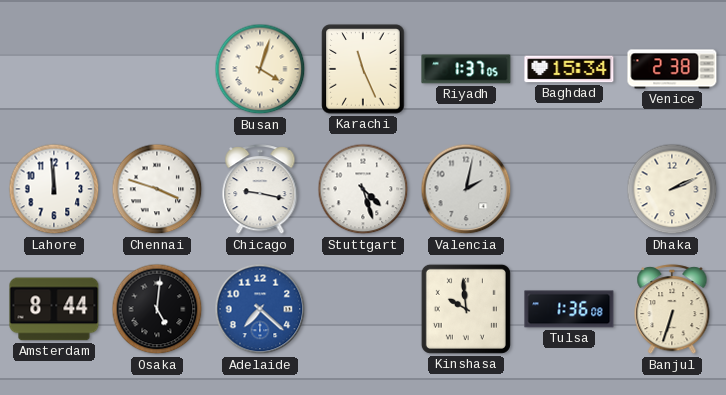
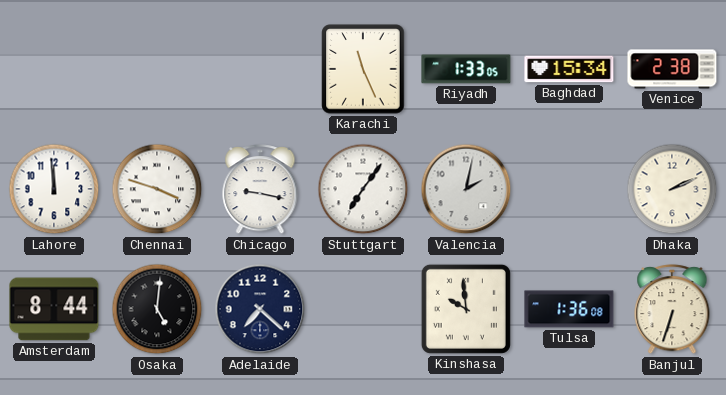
Busan: 4:03 -> none
Riyadh: 1:37 -> 1:33
Stuttgart: 4:27 -> 7:06
Adelaide dial: blue -> navy
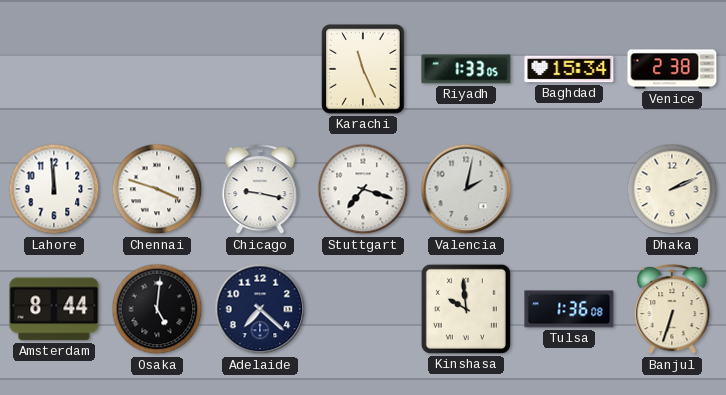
Stuttgart: 7:06 -> 7:18
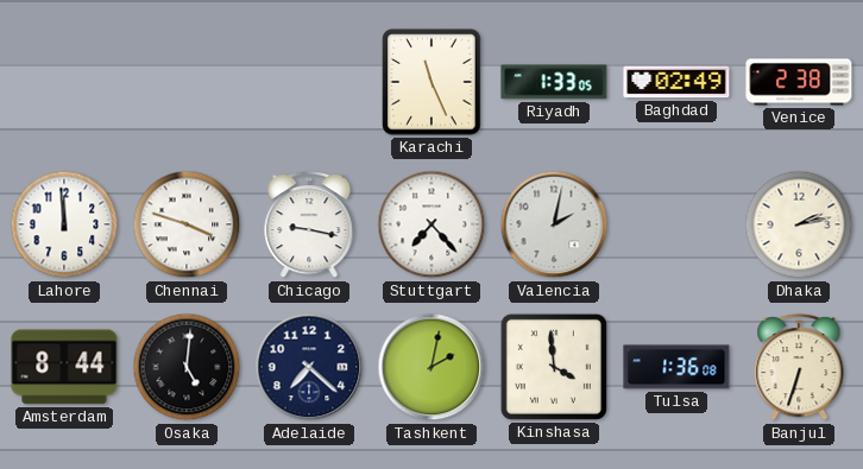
Baghdad: 15:34 -> 02:49
Stuttgart: 7:18 -> 7:23
Dhaka: 2:11 -> 2:13
Tashkent: none -> 2:02
Kinshasa: 9:59 -> 3:59
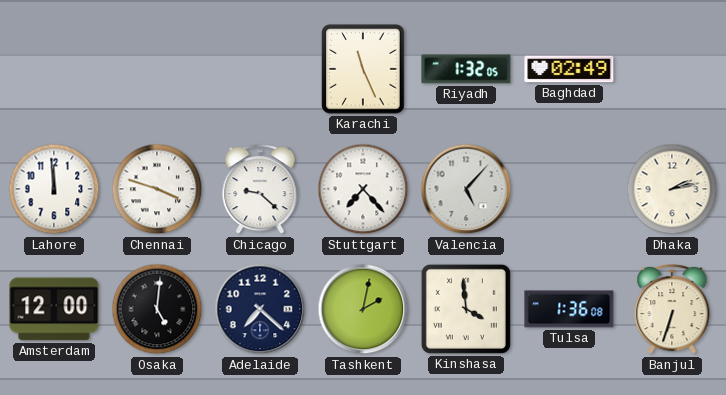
Riyadh: 1:33 -> 1:32
Venice: 2:38 -> none
Chicago: 9:17 -> 9:22
Valencia: 2:02 -> 5:07
Amsterdam: 8:44 -> 12:00
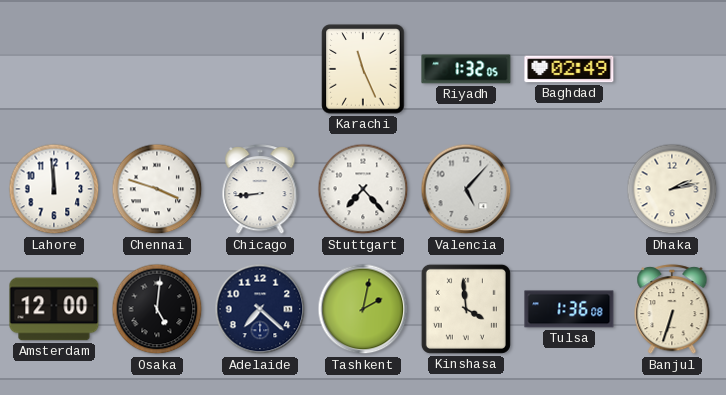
Chicago: 9:22 -> 8:44
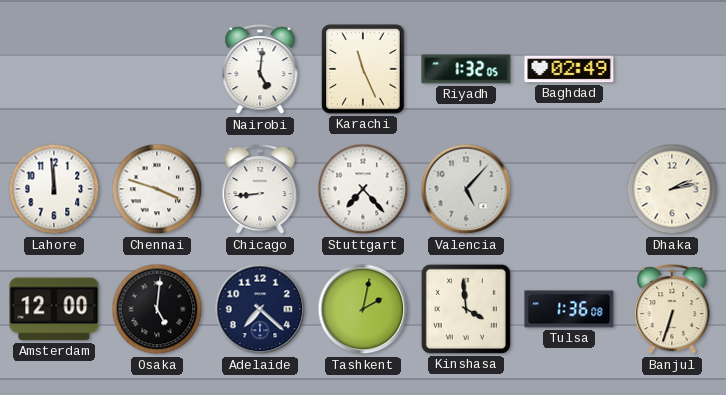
Nairobi: none -> 5:01
